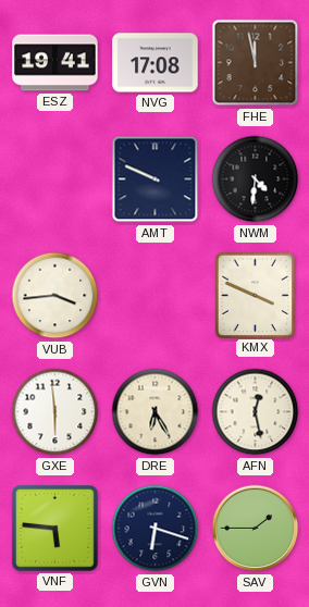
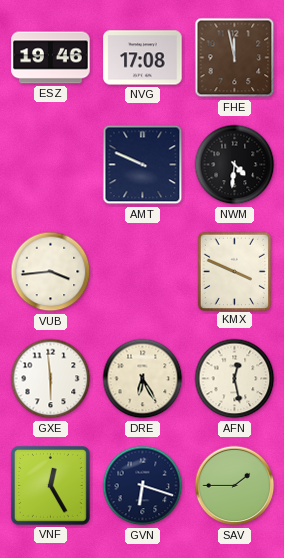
ESZ: 19:41 -> 19:46
VNF: 5:46 -> 12:25
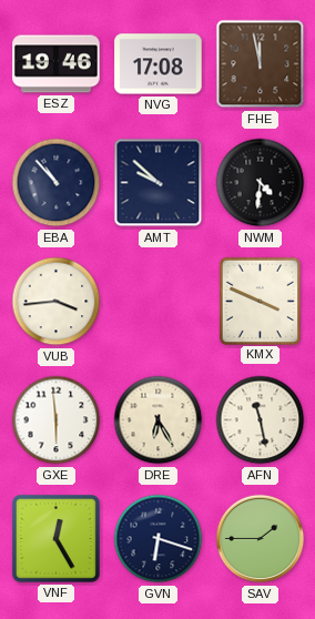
EBA: none -> 10:53
AMT: 9:49 -> 9:52
AFN: 12:28 -> 11:28
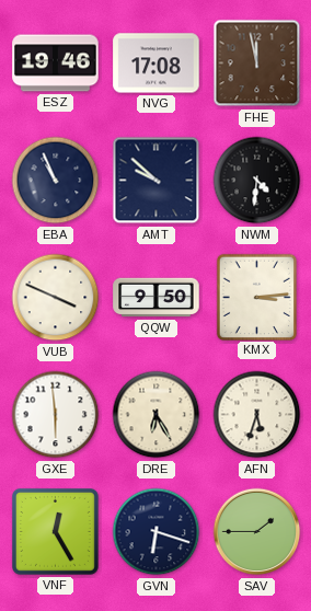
EBA: 10:53 -> 10:56
VUB: 3:44 -> 3:49
QQW: none -> 9:50
KMX: 3:49 -> 3:14
AFN: 11:28 -> 5:33
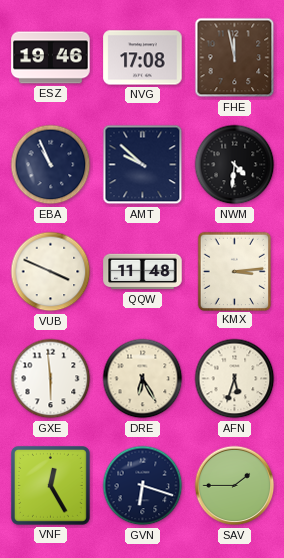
QQW: 9:50 -> 11:48
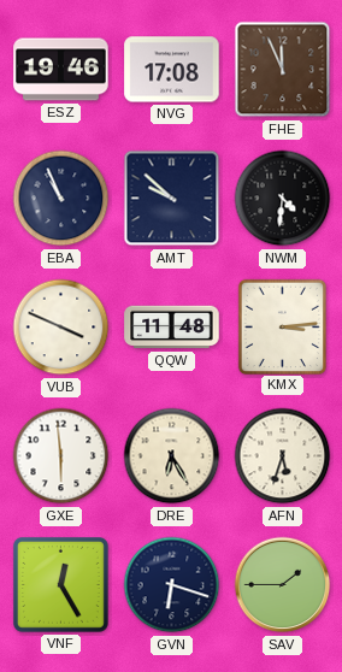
FHE: 11:58 -> 11:56
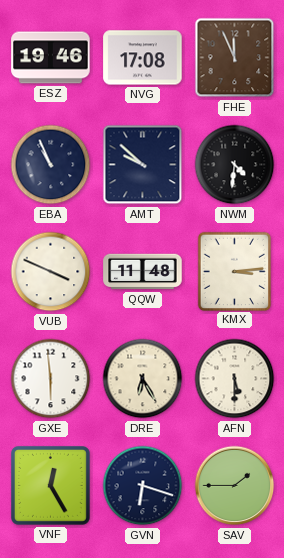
AFN: 5:33 -> 5:30
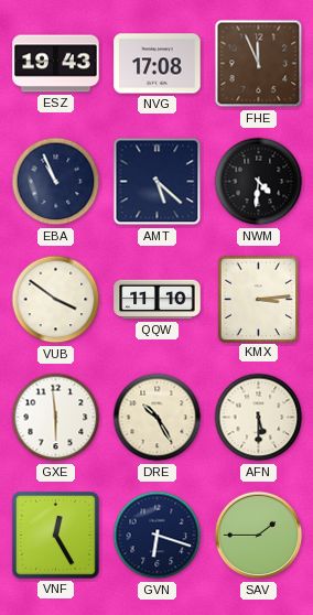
ESZ: 19:46 -> 19:43
AMT: 9:52 -> 5:22
VUB: 3:49 -> 3:51
QQW: 11:48 -> 11:10
DRE: 6:25 -> 10:25
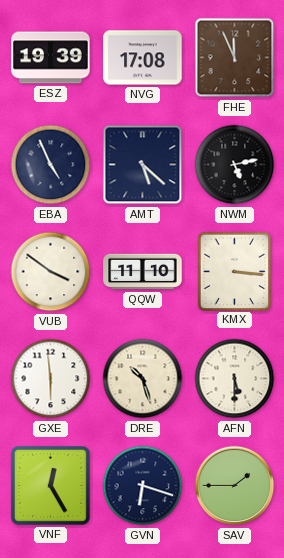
ESZ: 19:43 -> 19:39
EBA: 10:56 -> 4:56
NWM: 4:31 -> 5:13
KMX: 3:14 -> 3:16
DRE: 10:25 -> 10:27
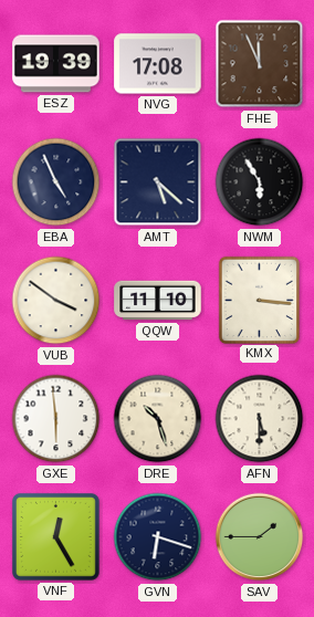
NWM: 5:13 -> 5:55
